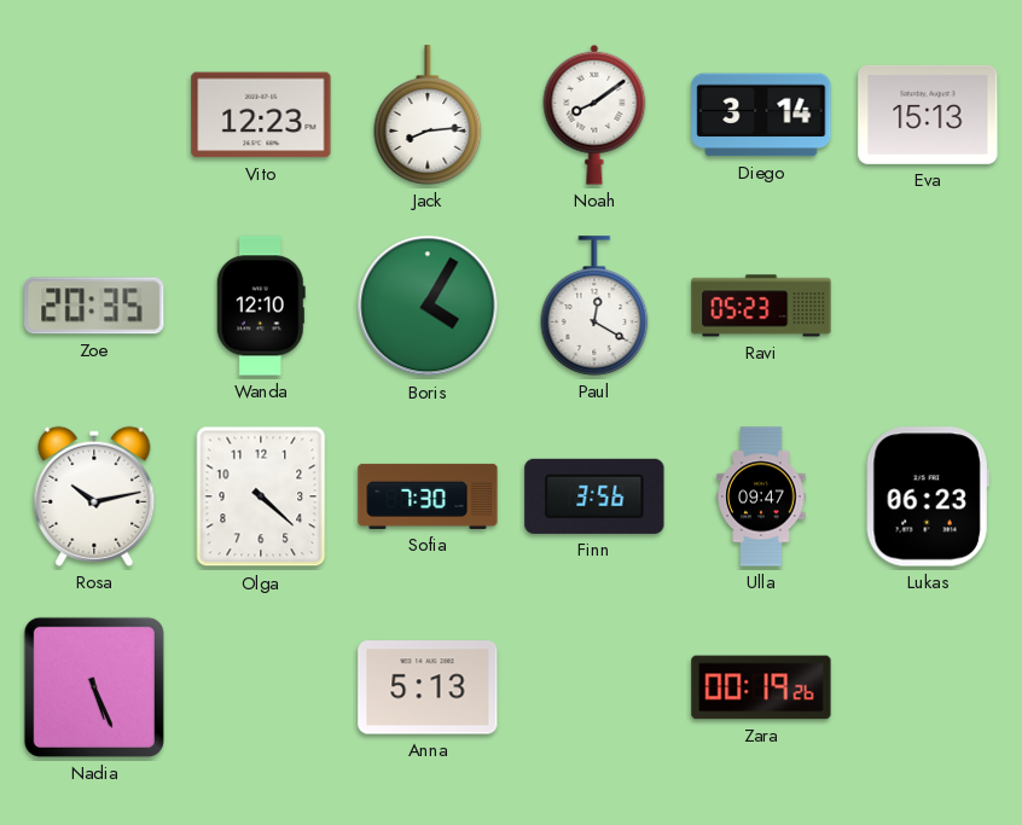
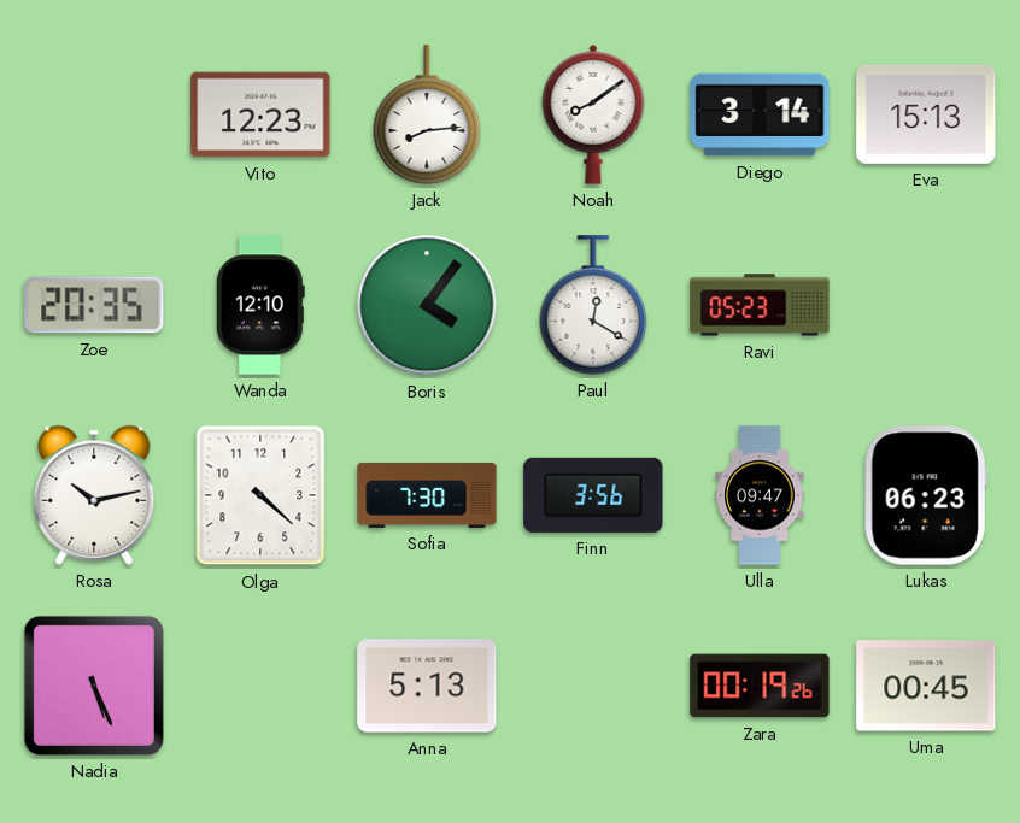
Boris: 4:05 -> 4:06
Uma: none -> 00:45
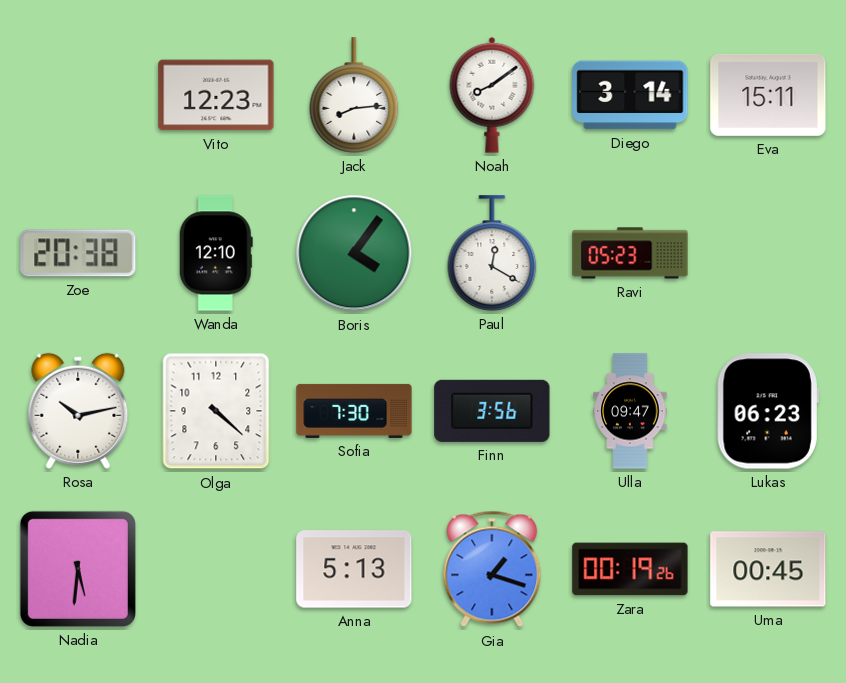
Eva: 15:13 -> 15:11
Zoe: 20:35 -> 20:38
Nadia: 5:26 -> 5:31
Gia: none -> 1:18
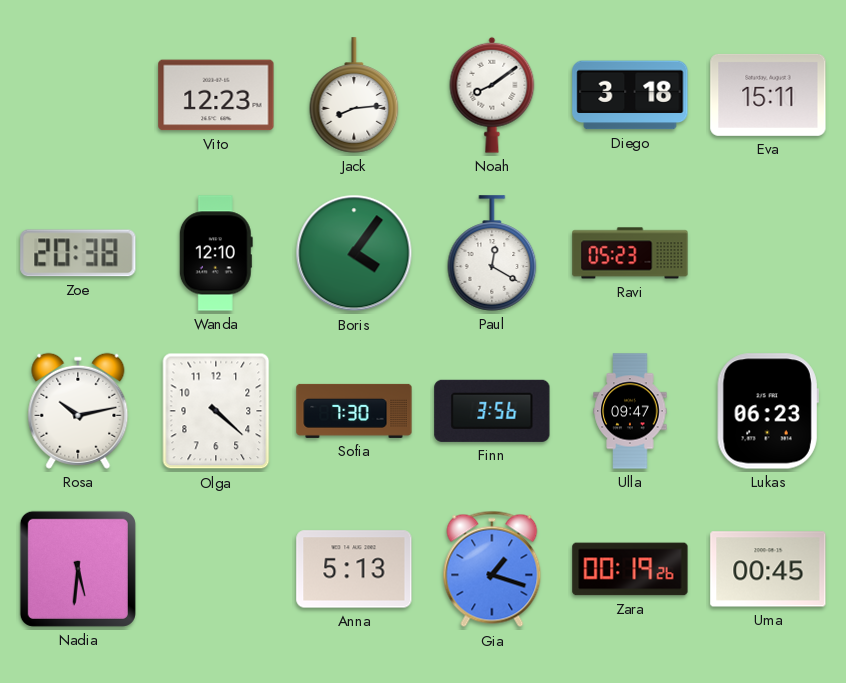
Diego: 3:14 -> 3:18
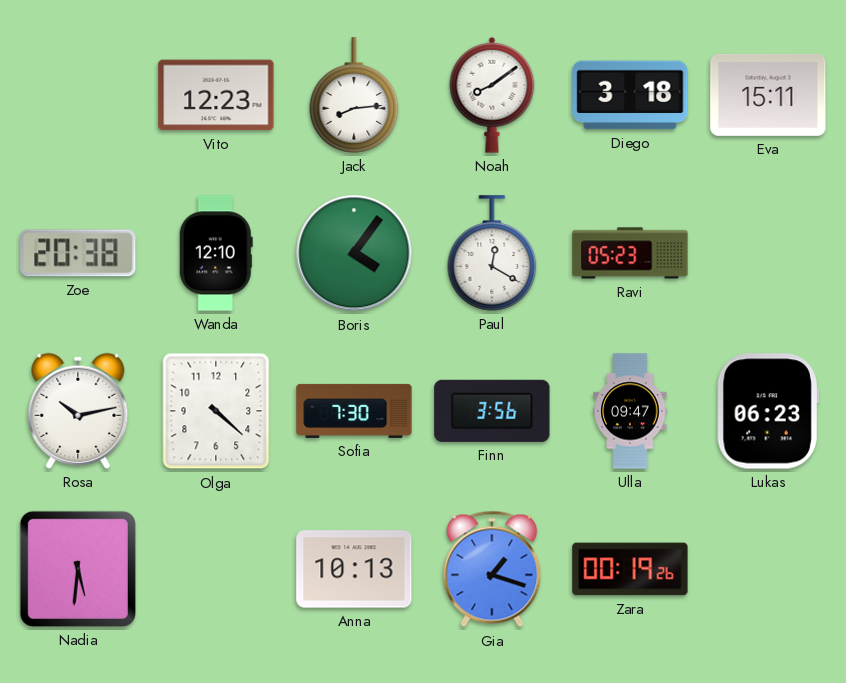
Anna: 5:13 -> 10:13
Uma: 00:45 -> none
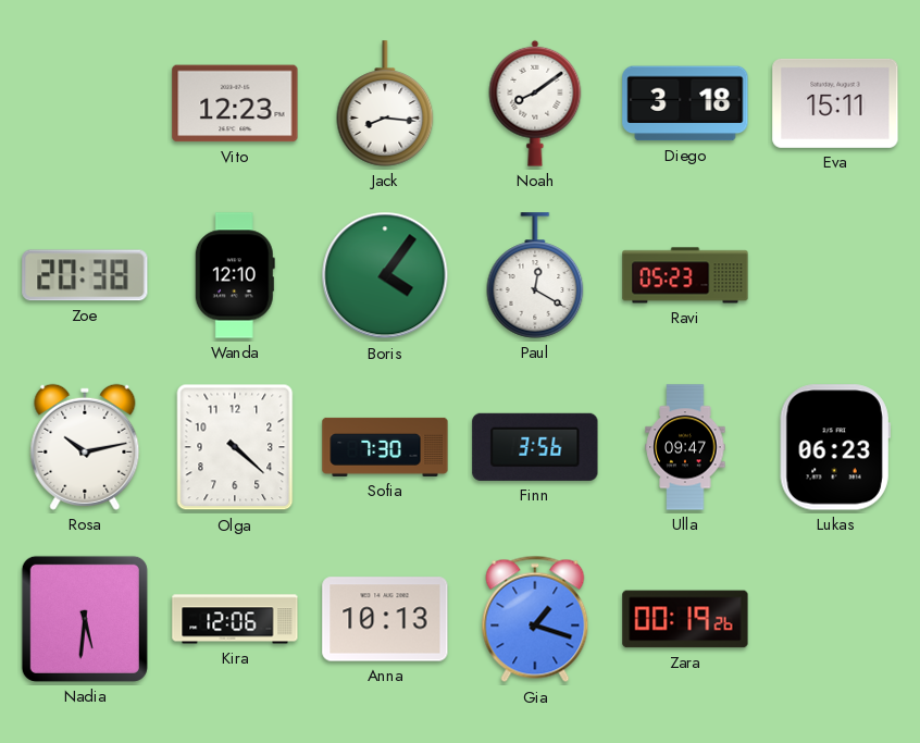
Jack: 8:14 -> 8:16
Kira: none -> 12:06
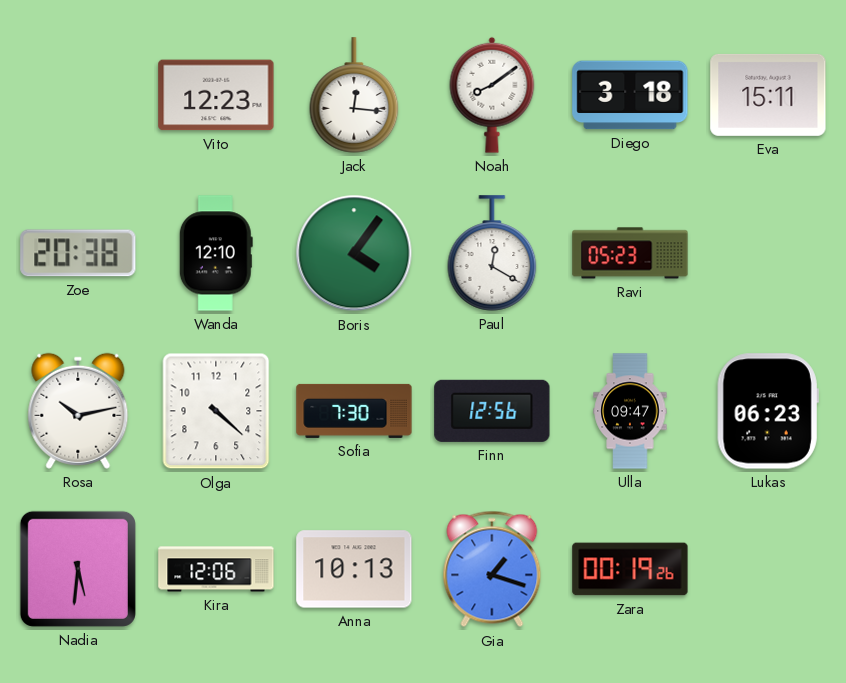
Jack: 8:16 -> 12:16
Finn: 3:56 -> 12:56
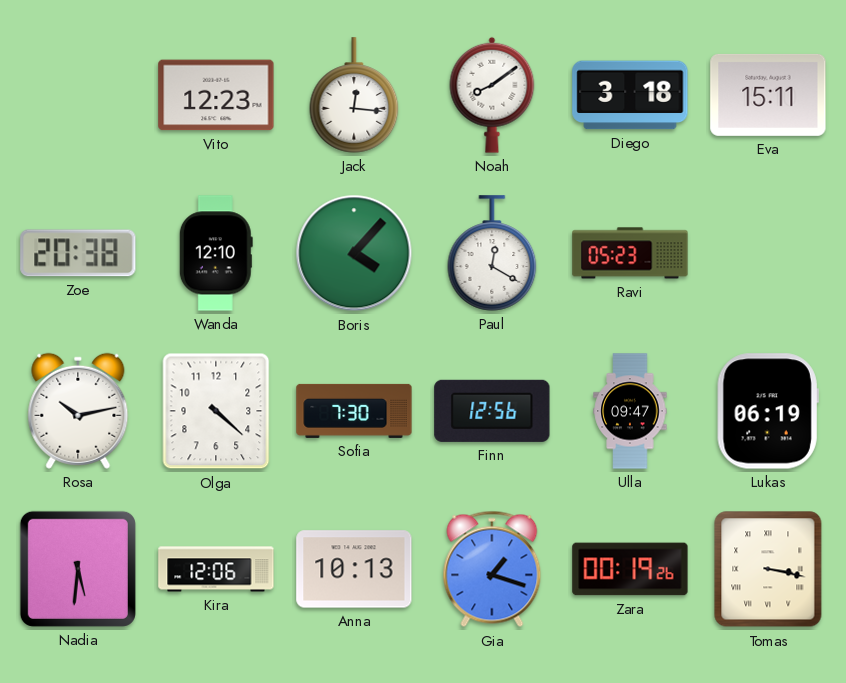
Boris: 4:06 -> 4:07
Lukas: 06:23 -> 06:19
Tomas: none -> 3:17
